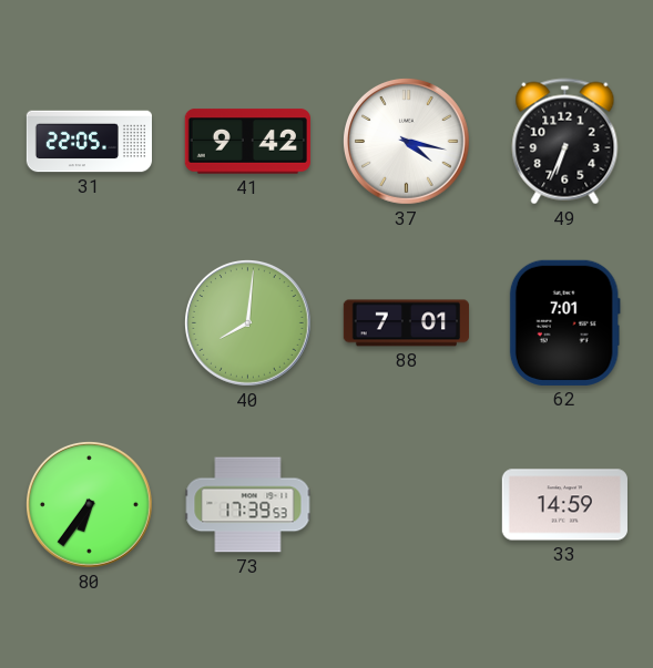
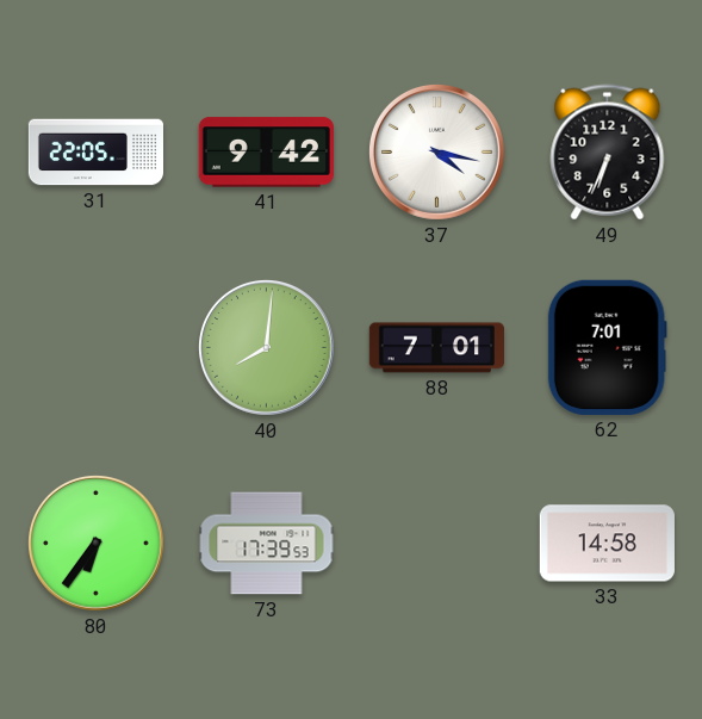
33: 14:59 -> 14:58
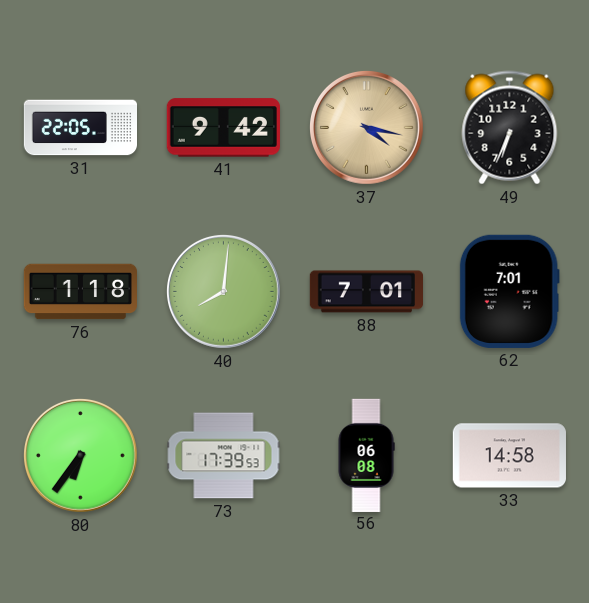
37 dial: white -> champagne
76: none -> 1:18
56: none -> 06:08
